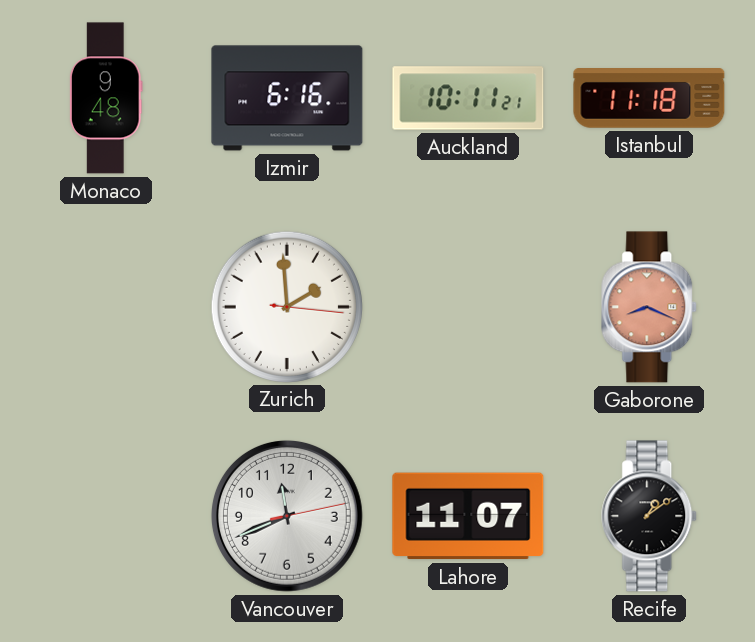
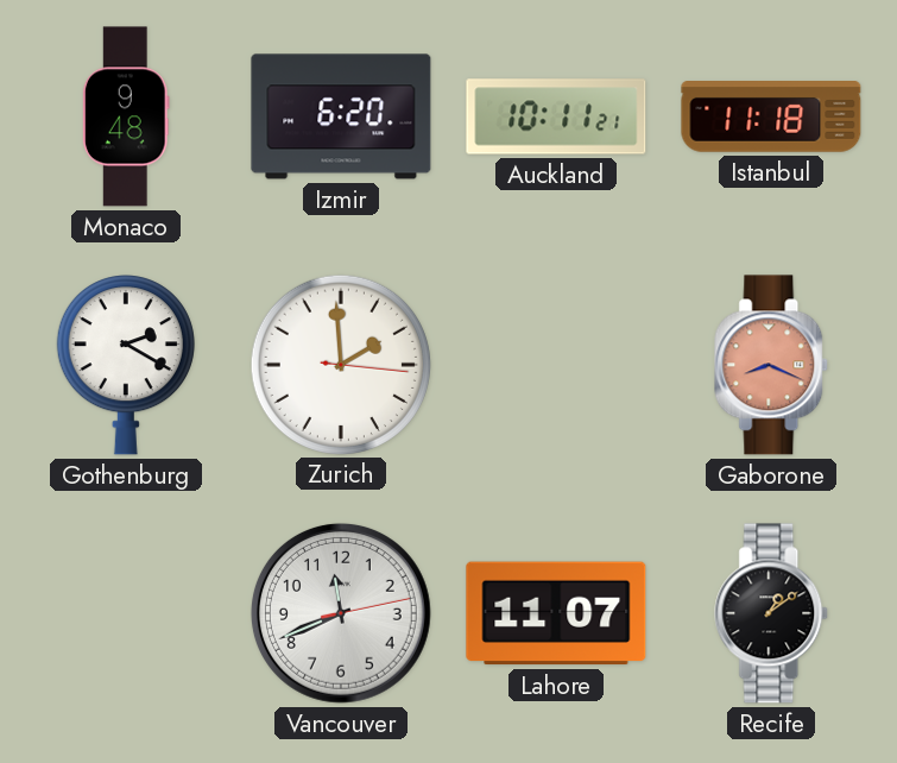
Izmir: 6:16 -> 6:20
Gothenburg: none -> 2:20
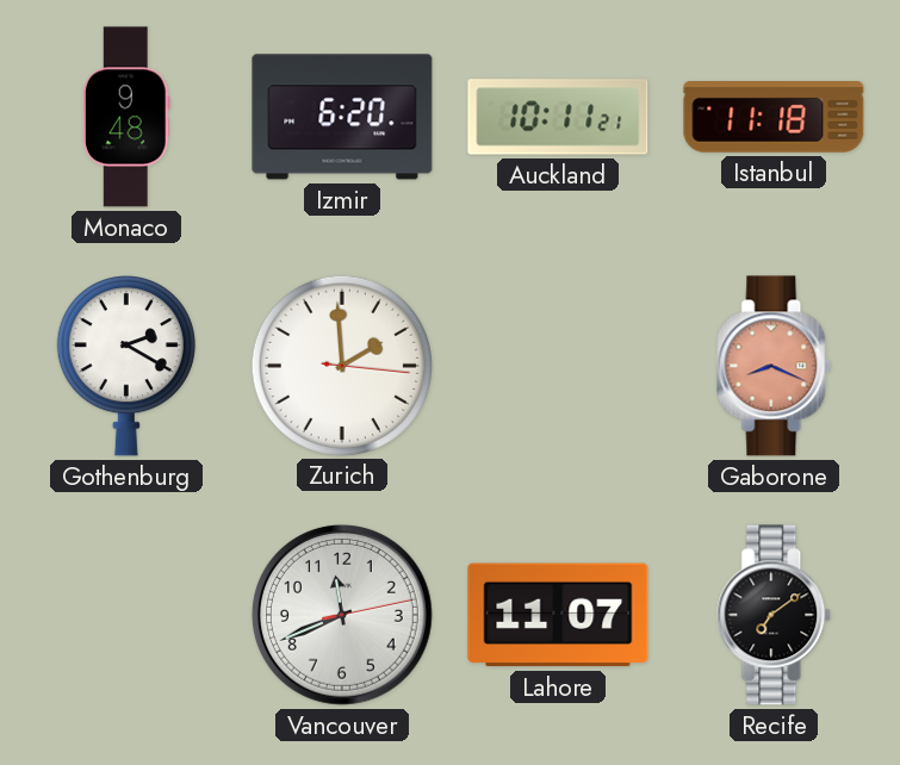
Recife: 1:09 -> 7:09
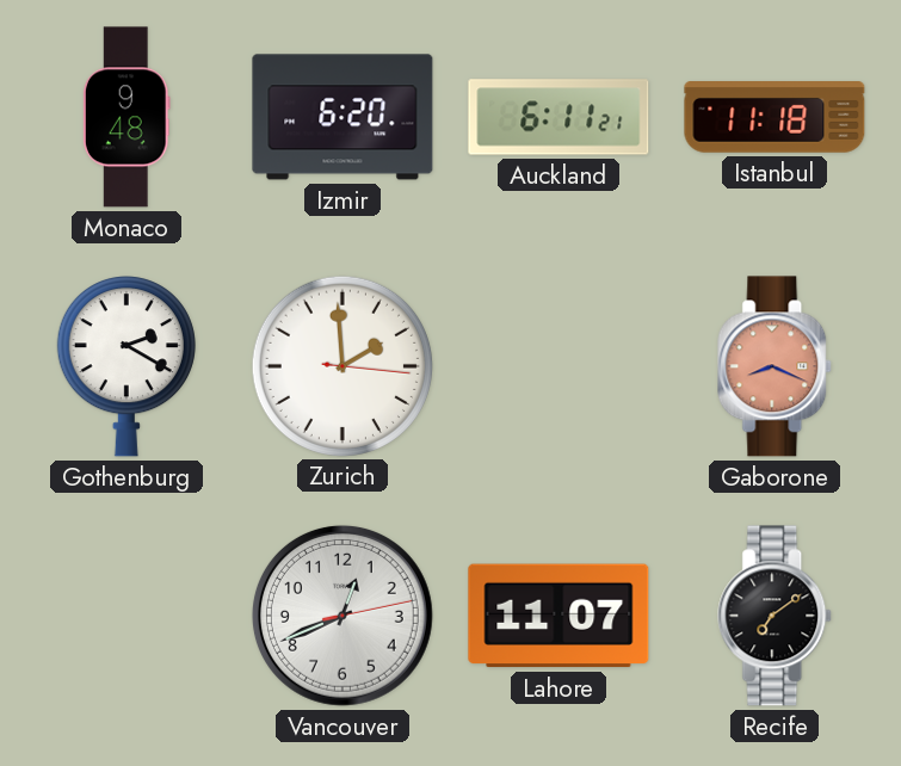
Auckland: 10:11 -> 6:11
Vancouver: 11:41 -> 12:41
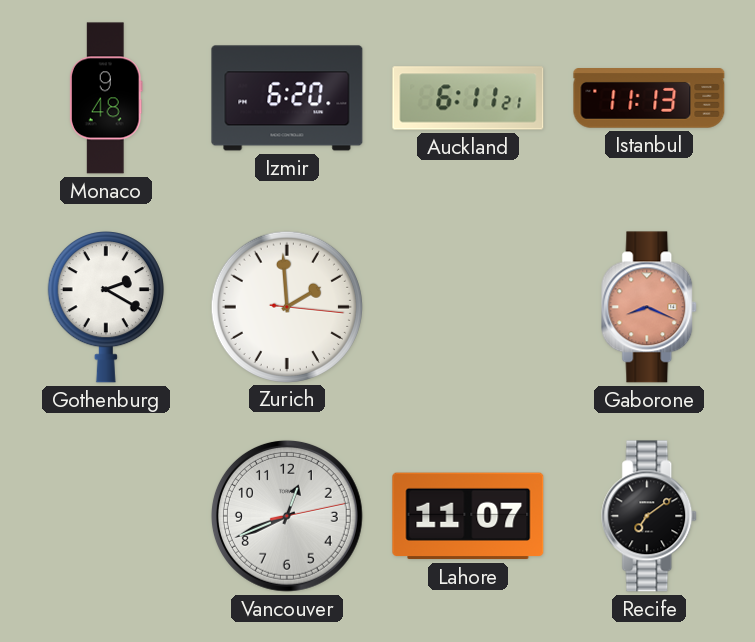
Istanbul: 11:18 -> 11:13
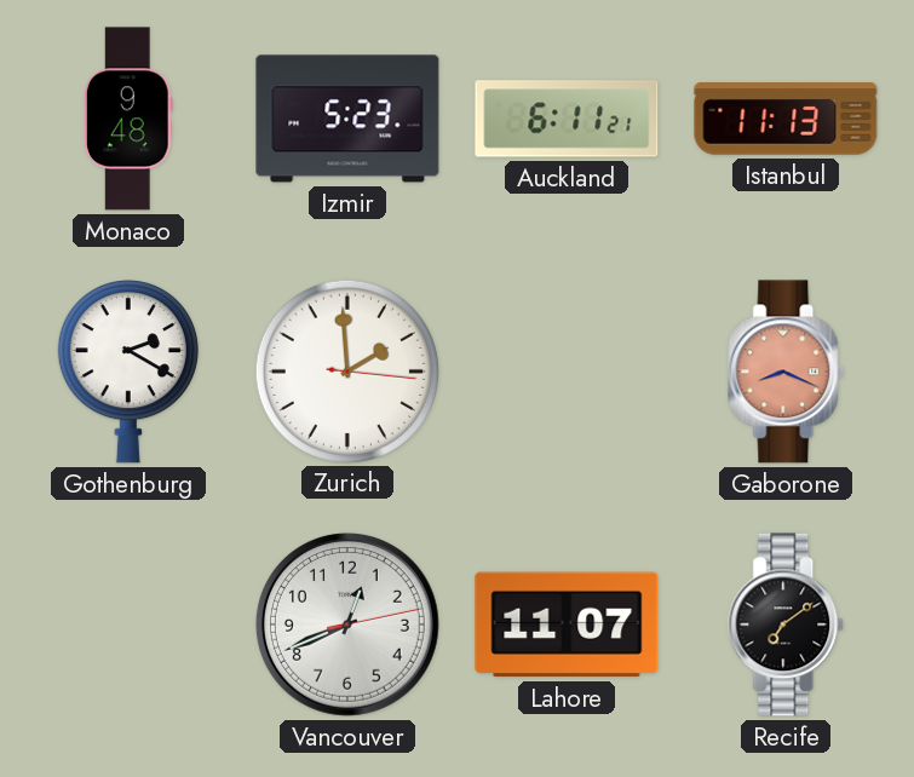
Izmir: 6:20 -> 5:23
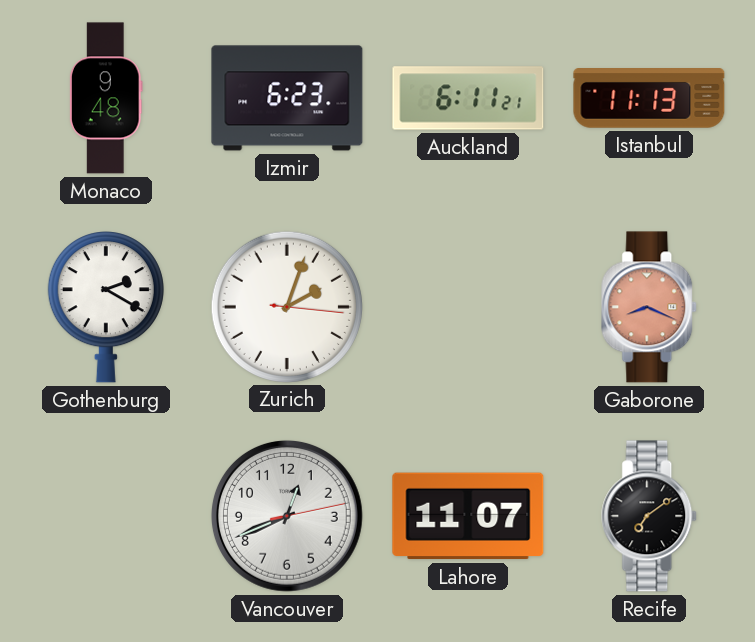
Izmir: 5:23 -> 6:23
Zurich: 1:59 -> 2:03
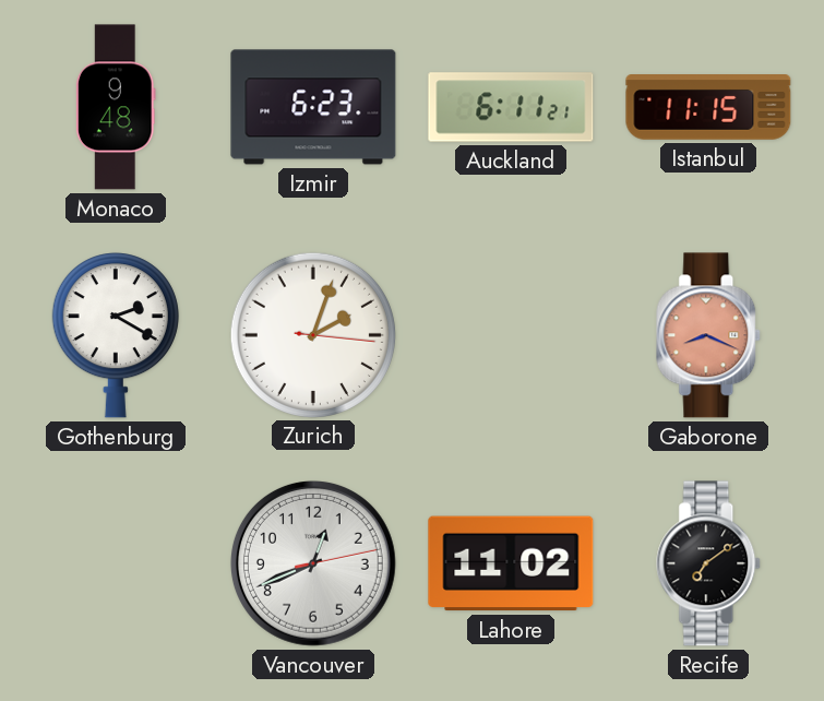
Istanbul: 11:13 -> 11:15
Lahore: 11:07 -> 11:02
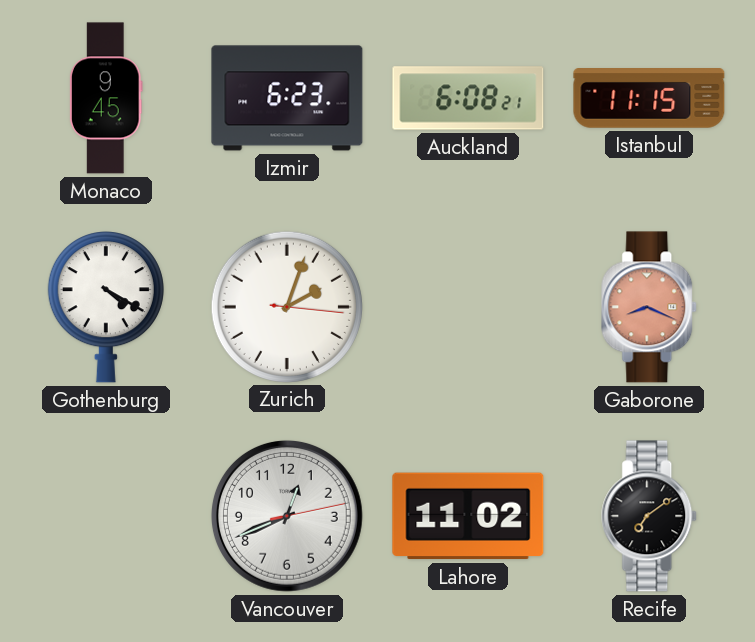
Monaco: 9:48 -> 9:45
Auckland: 6:11 -> 6:08
Gothenburg: 2:20 -> 4:20
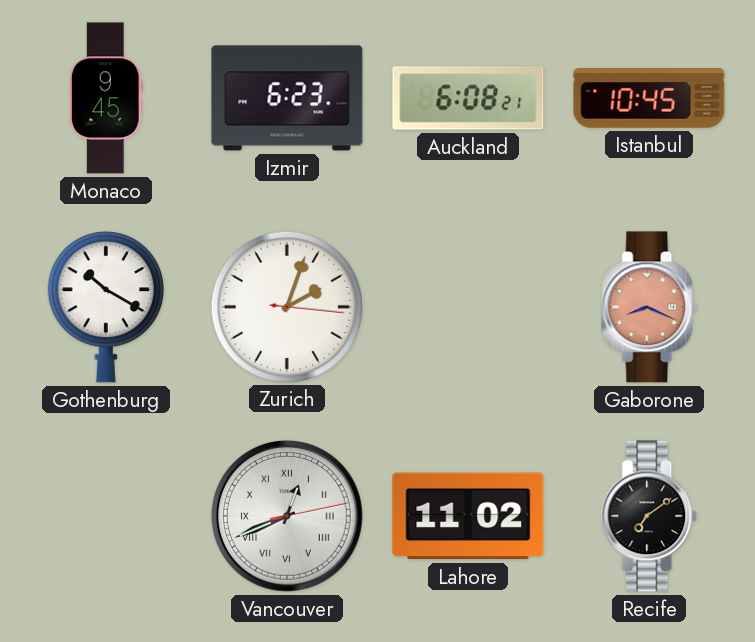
Istanbul: 11:15 -> 10:45
Gothenburg: 4:20 -> 10:20
Vancouver numerals: Arabic -> Roman
